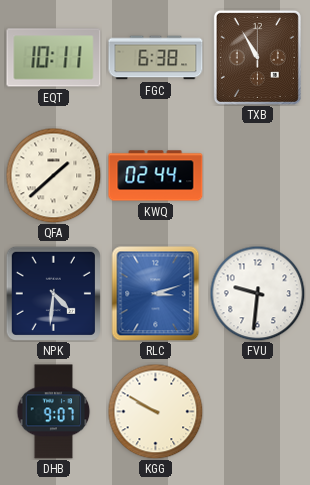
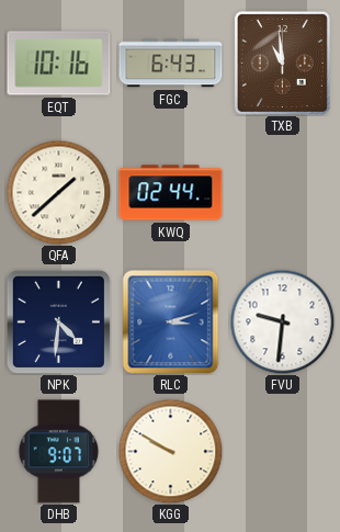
EQT: 10:11 -> 10:16
FGC: 6:38 -> 6:43
TXB: 10:55 -> 10:59
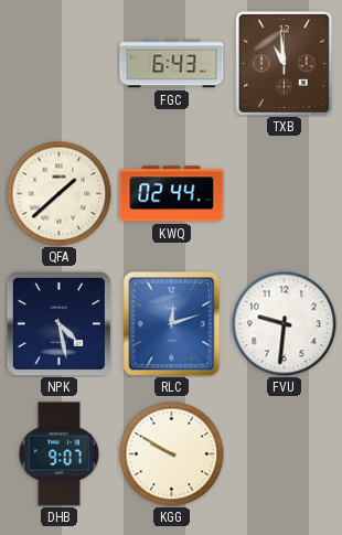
EQT: 10:16 -> none
NPK: 4:31 -> 4:28
RLC: 3:12 -> 12:12
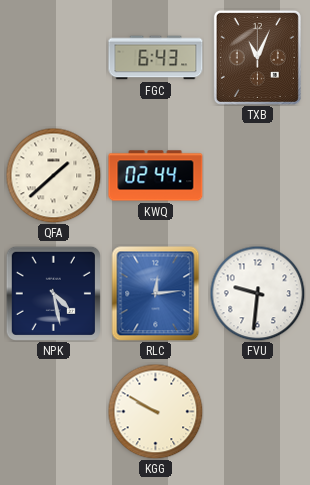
TXB: 10:59 -> 11:04
RLC: 12:12 -> 12:14
DHB: 9:07 -> none
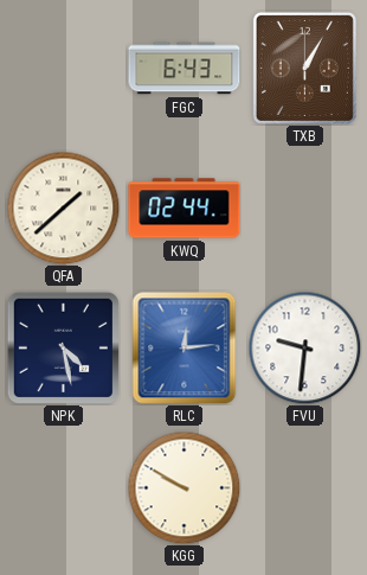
TXB: 11:04 -> 1:05
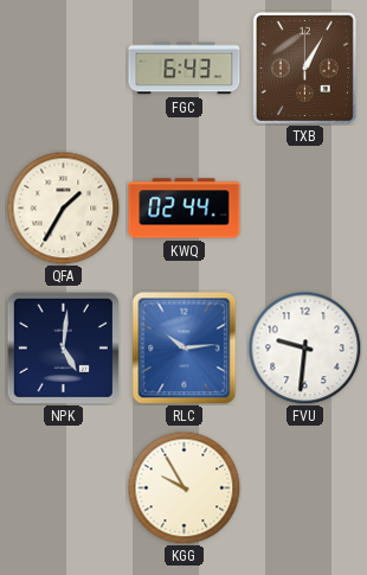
QFA: 1:38 -> 1:35
NPK: 4:28 -> 5:01
RLC: 12:14 -> 10:14
KGG: 9:50 -> 9:55
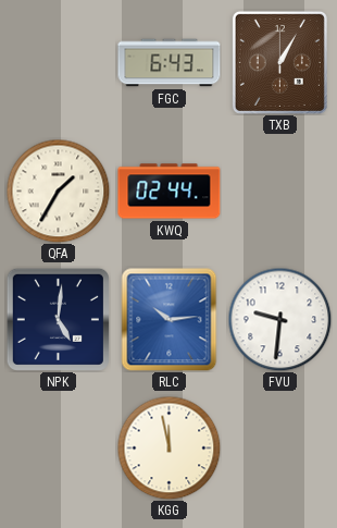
KGG: 9:55 -> 11:58
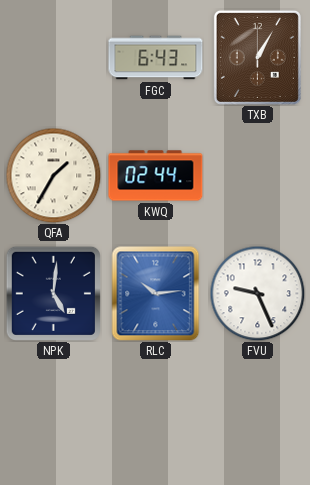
FVU: 9:31 -> 9:26
KGG: 11:58 -> none
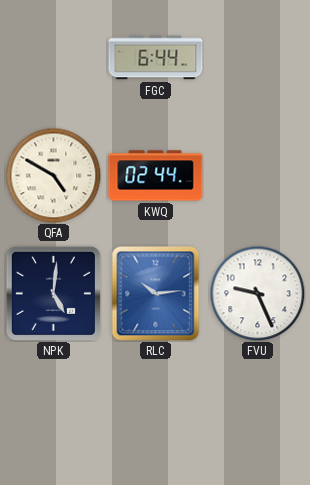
FGC: 6:43 -> 6:44
TXB: 1:05 -> none
QFA: 1:35 -> 4:50
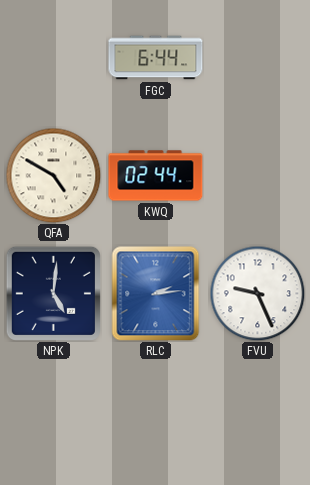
RLC: 10:14 -> 2:14
